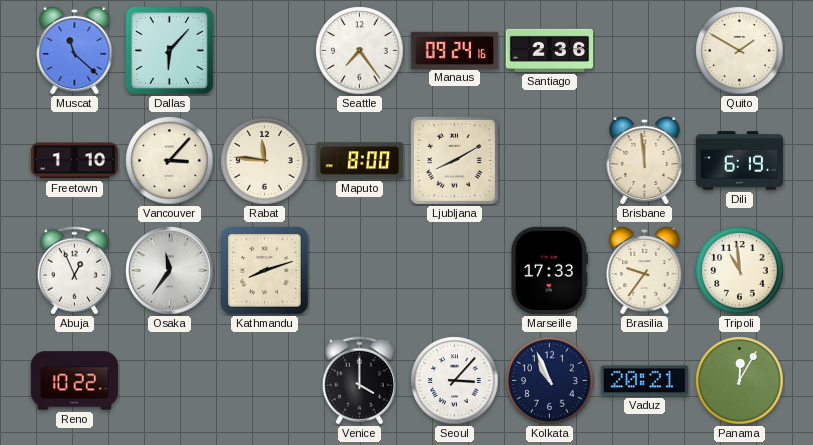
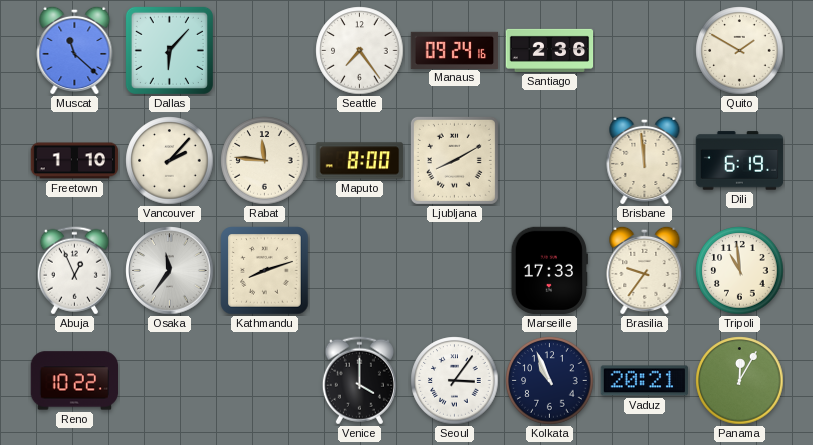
Vancouver: 3:07 -> 2:07
Seoul: 3:07 -> 3:06
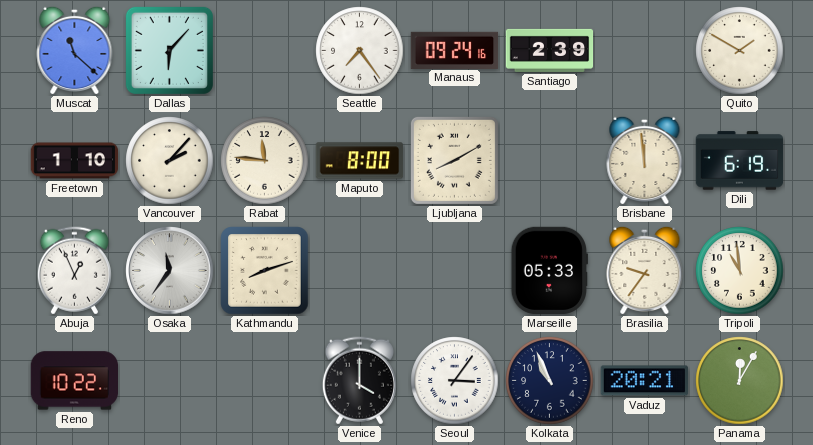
Santiago: 2:36 -> 2:39
Marseille: 17:33 -> 05:33
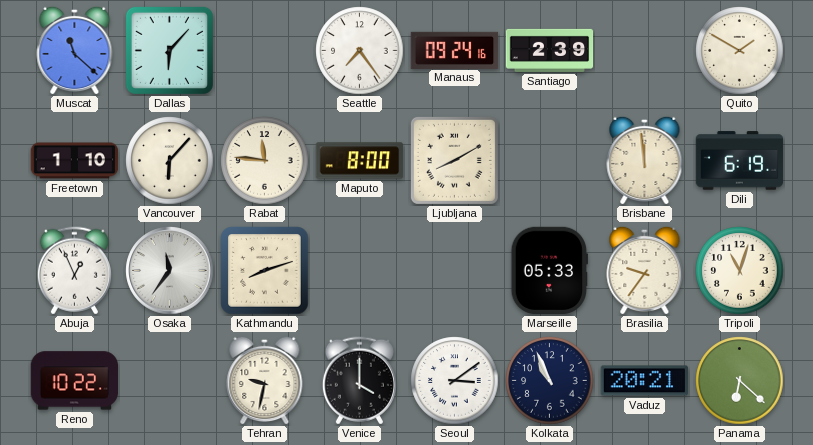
Vancouver: 2:07 -> 6:07
Tripoli: 10:59 -> 11:03
Tehran: none -> 9:32
Seoul: 3:06 -> 3:09
Panama: 12:05 -> 6:22
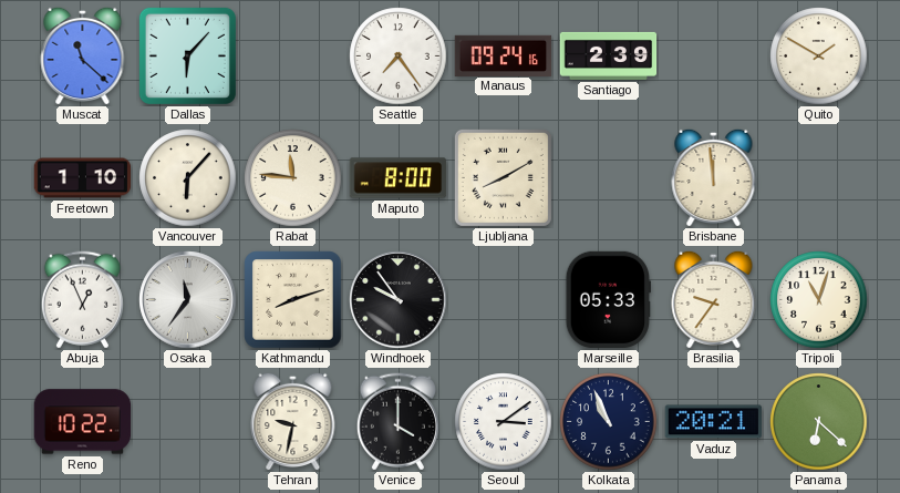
Dili: 6:19 -> none
Windhoek: none -> 9:54
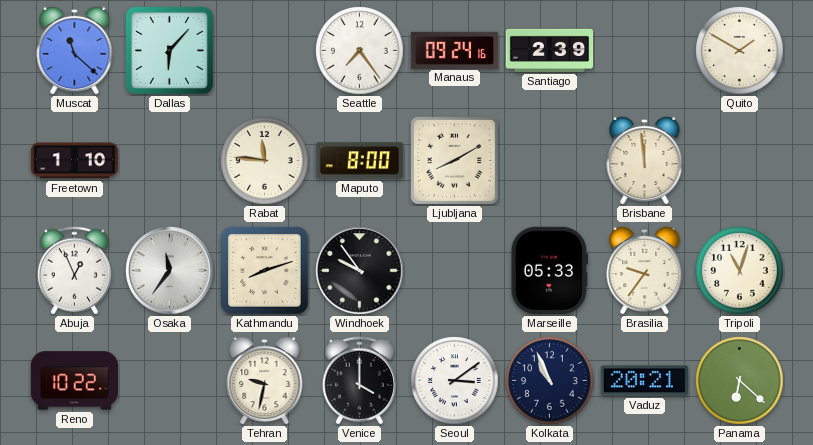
Vancouver: 6:07 -> none
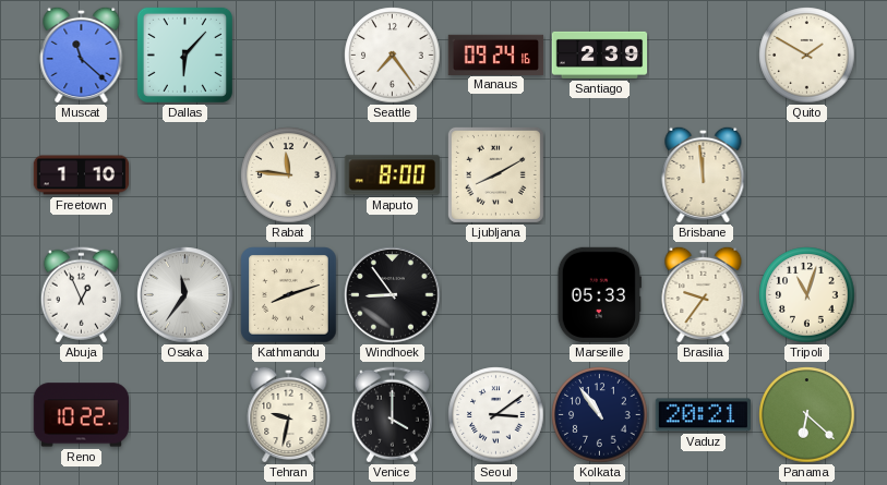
Windhoek: 9:54 -> 8:54
Kolkata: 10:56 -> 10:54
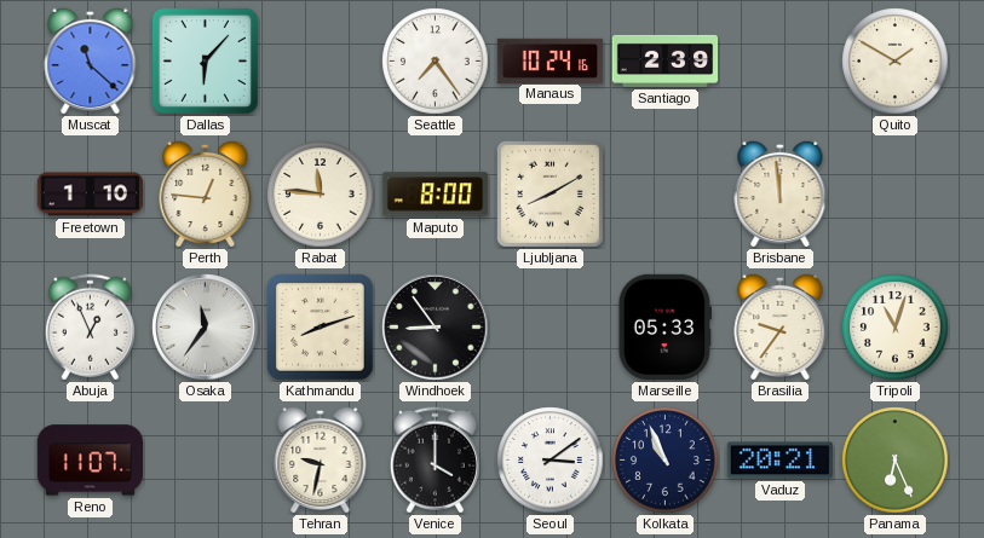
Manaus: 09:24 -> 10:24
Perth: none -> 12:46
Reno: 10:22 -> 11:07
Kolkata: 10:54 -> 10:56
Panama: 6:22 -> 6:26
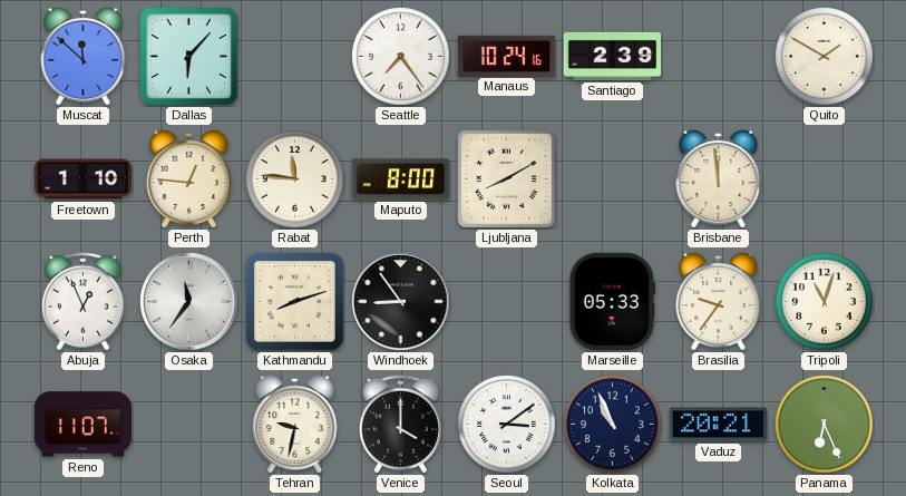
Muscat: 11:22 -> 11:52
